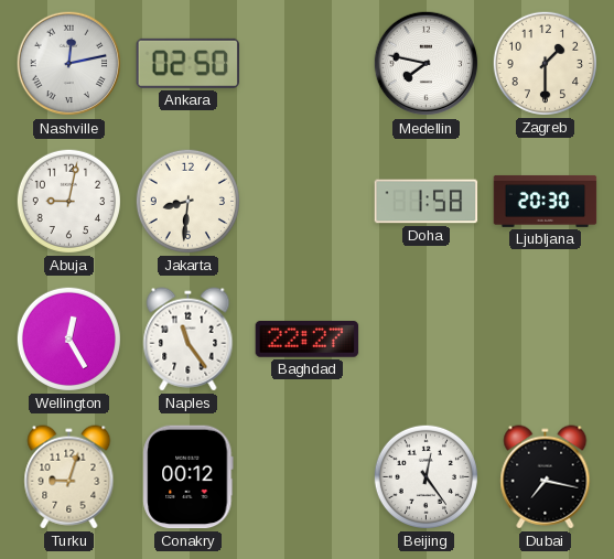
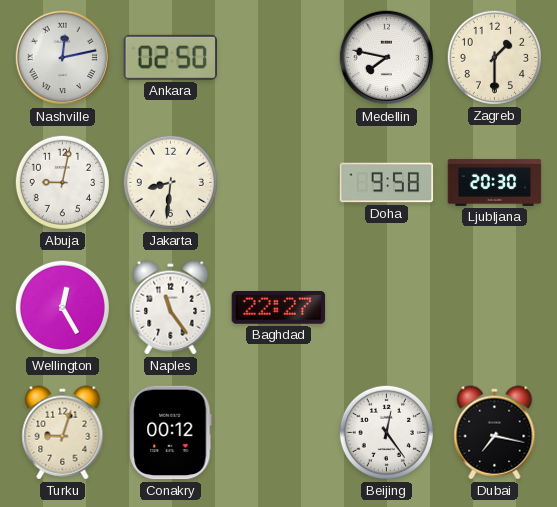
Doha: 1:58 -> 9:58
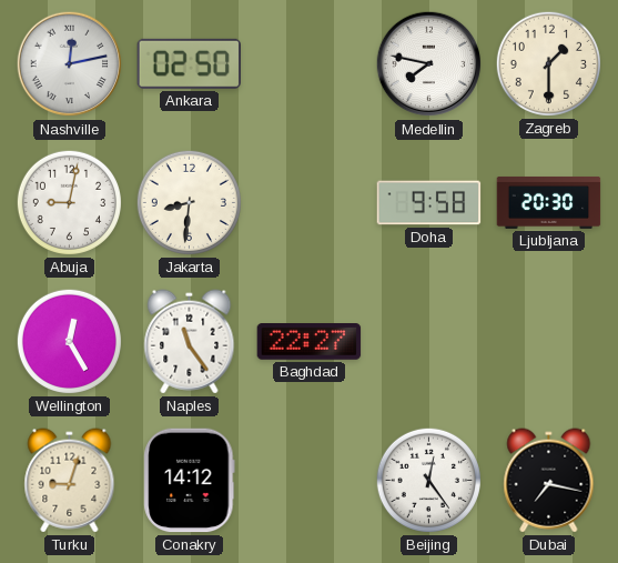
Conakry: 00:12 -> 14:12
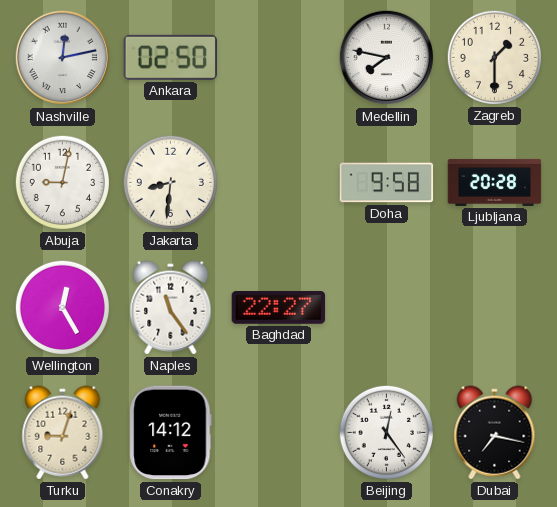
Ljubljana: 20:30 -> 20:28
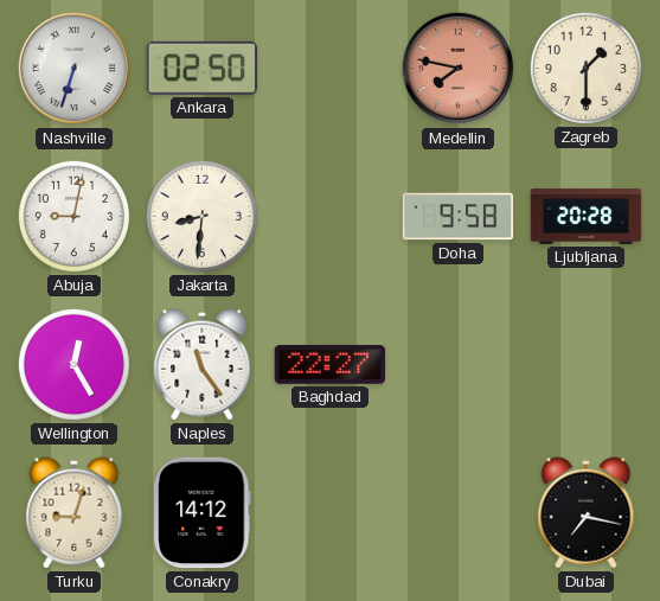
Nashville: 12:13 -> 6:33
Medellin dial: white -> salmon
Beijing: 12:24 -> none
